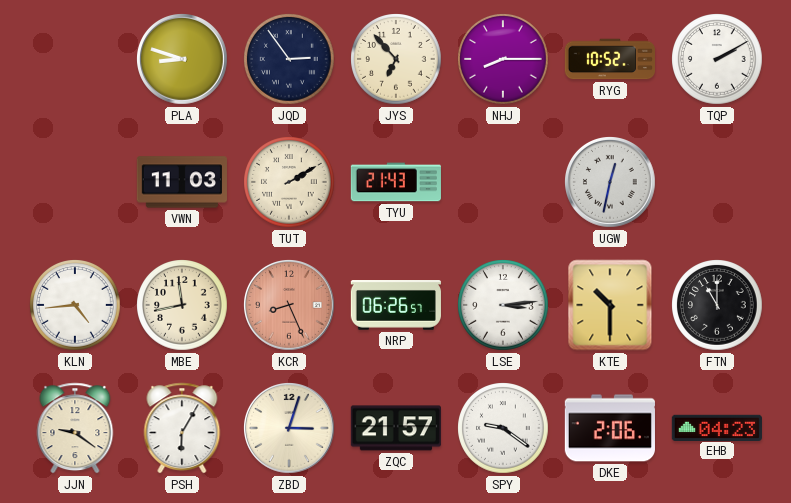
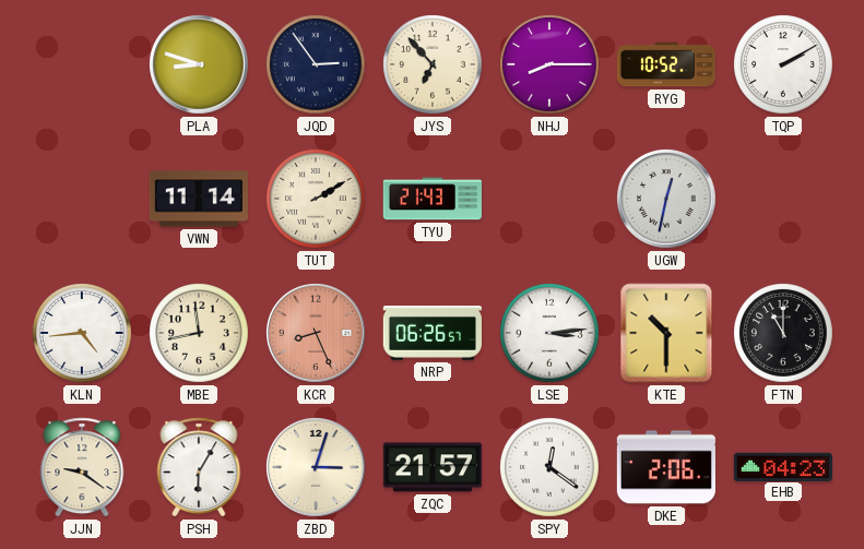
VWN: 11:03 -> 11:14
SPY: 9:21 -> 12:21
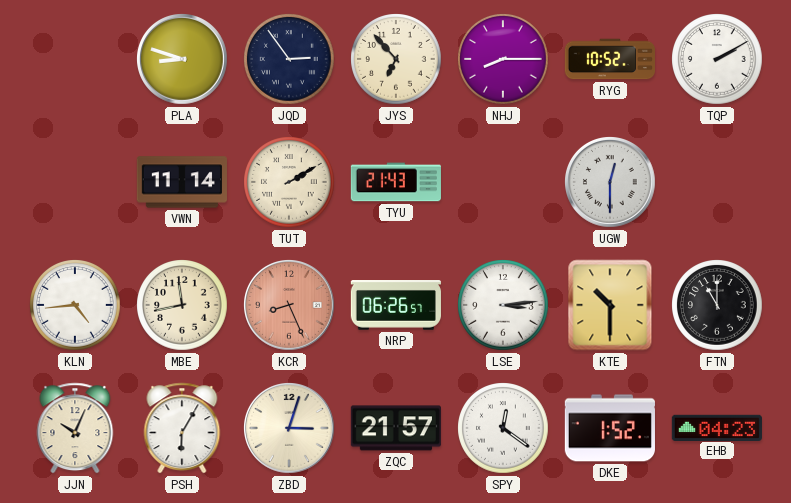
UGW: 12:32 -> 12:30
JJN: 9:21 -> 10:04
DKE: 2:06 -> 1:52
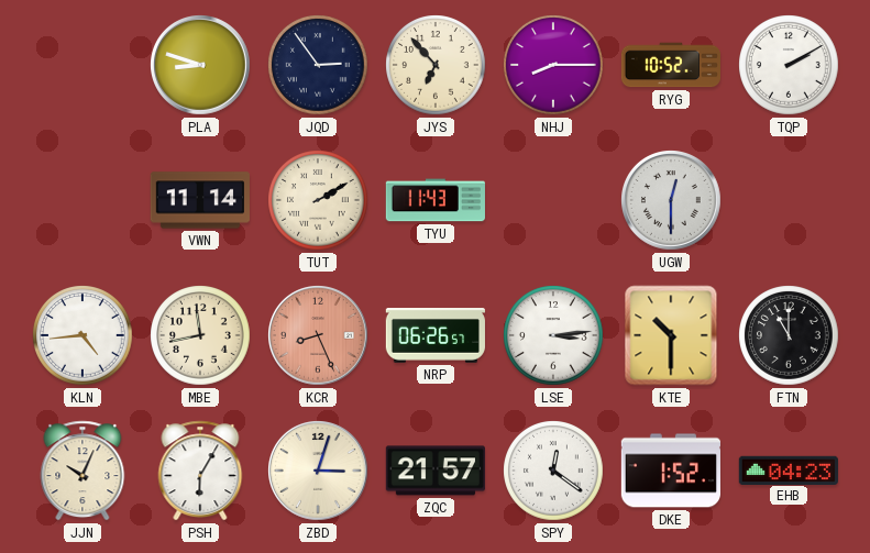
TYU: 21:43 -> 11:43
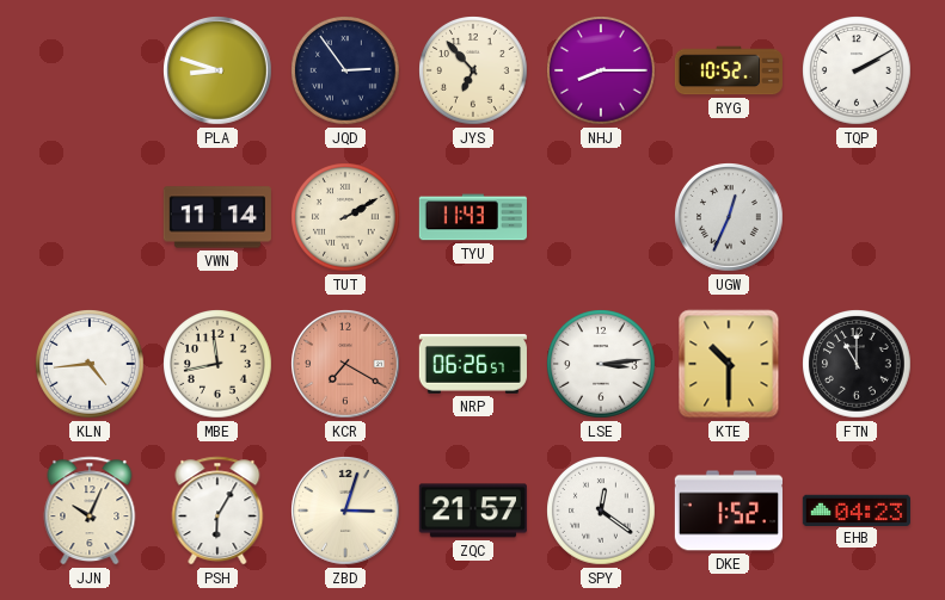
UGW: 12:30 -> 12:34
KCR: 8:26 -> 7:20
